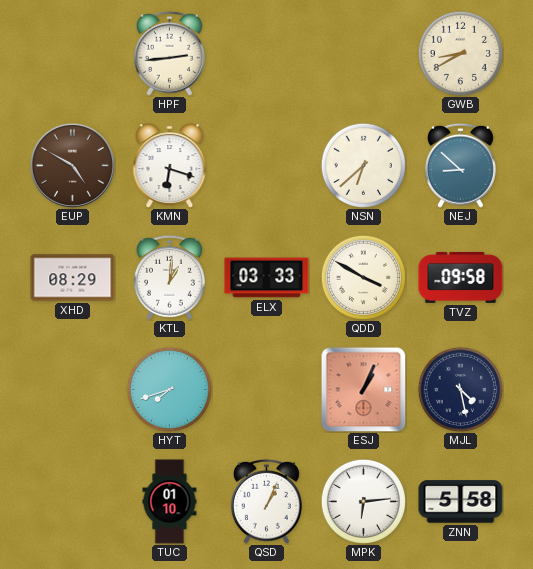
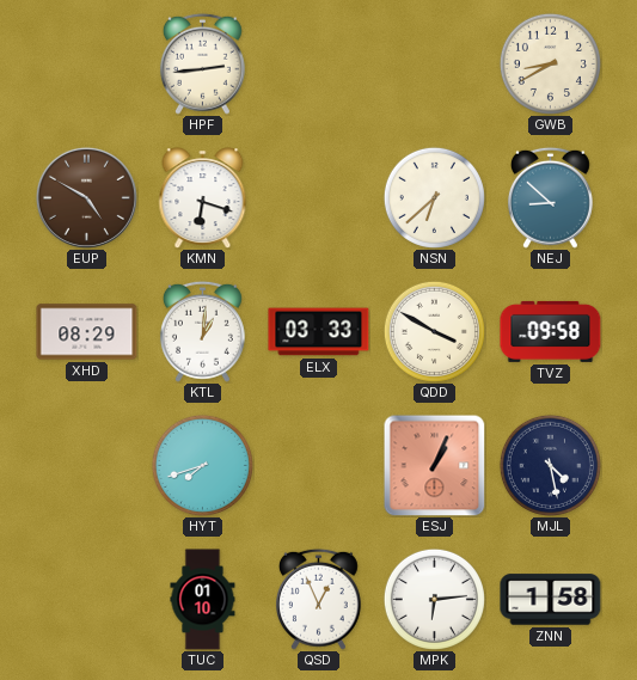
QSD: 1:04 -> 12:56
ZNN: 5:58 -> 1:58
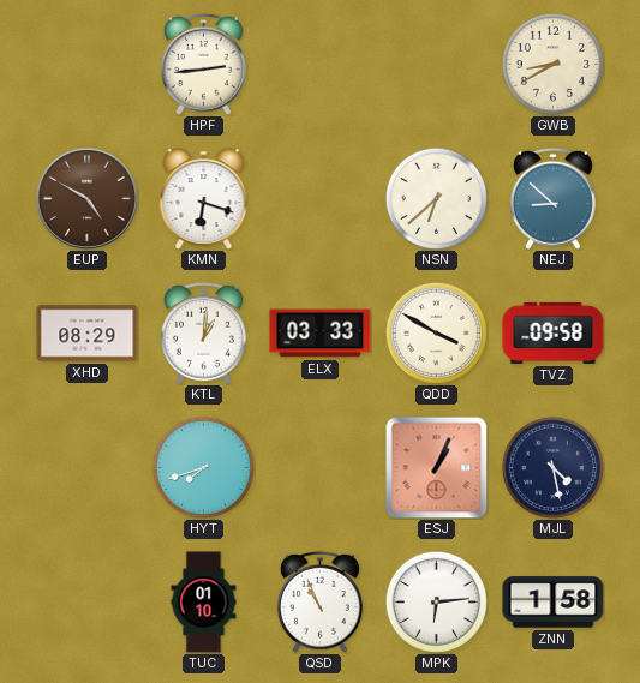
QSD: 12:56 -> 10:56
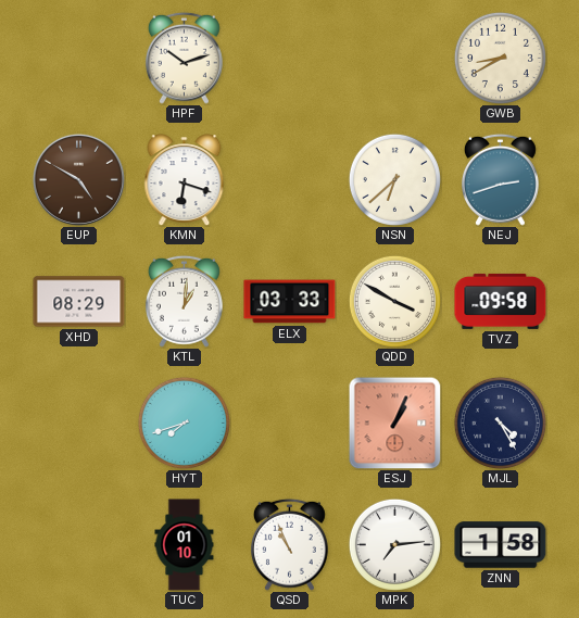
HPF: 2:44 -> 10:12
NEJ: 8:52 -> 2:42
MJL: 4:28 -> 4:25
MPK: 6:14 -> 7:14
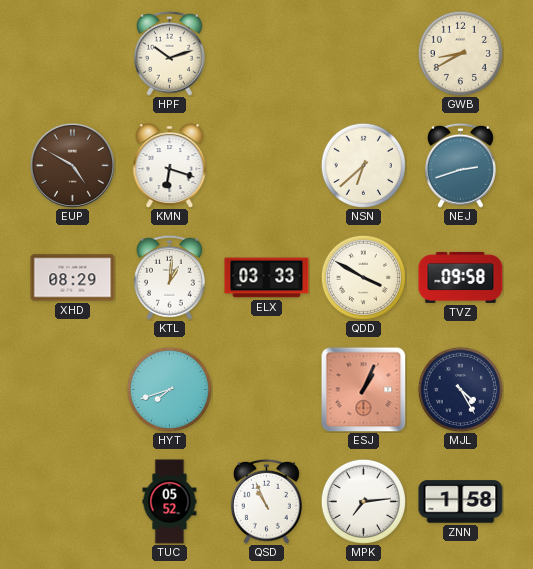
TUC: 01:10 -> 05:52
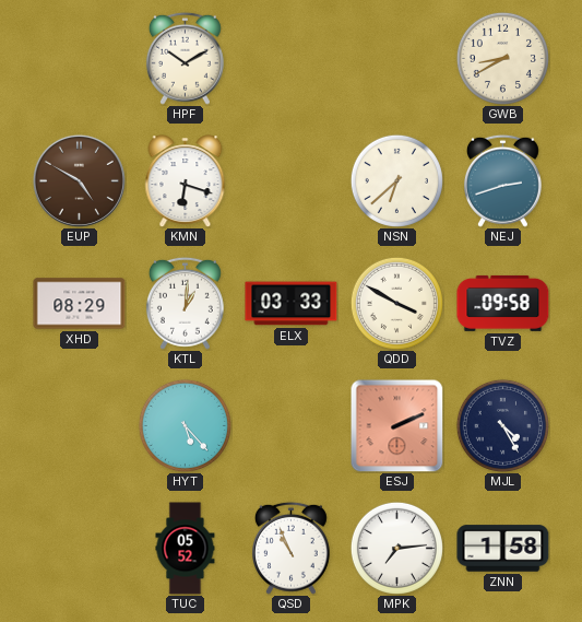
HPF: 10:12 -> 10:10
HYT: 7:42 -> 5:23
ESJ: 1:04 -> 2:11
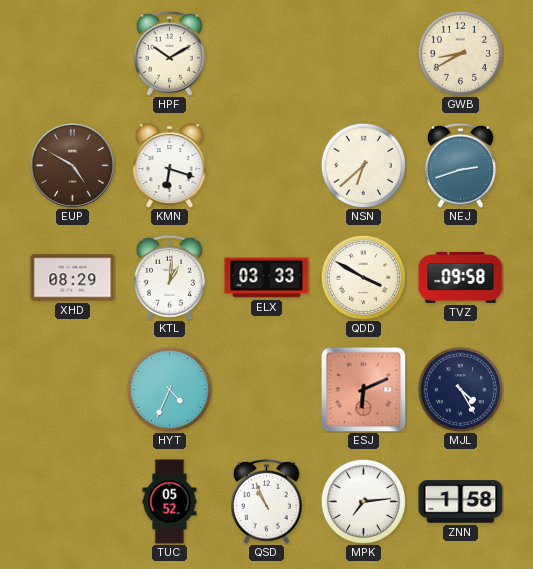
HYT: 5:23 -> 4:34
ESJ: 2:11 -> 6:11
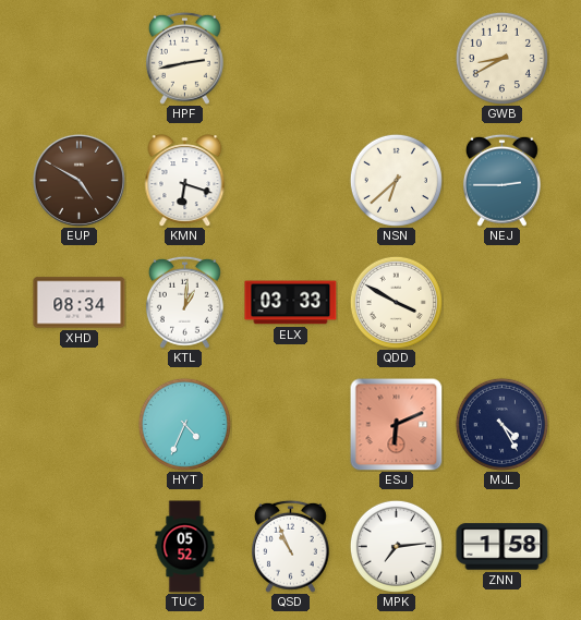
HPF: 10:10 -> 2:43
NEJ: 2:42 -> 2:45
XHD: 08:29 -> 08:34
TVZ: 09:58 -> none
